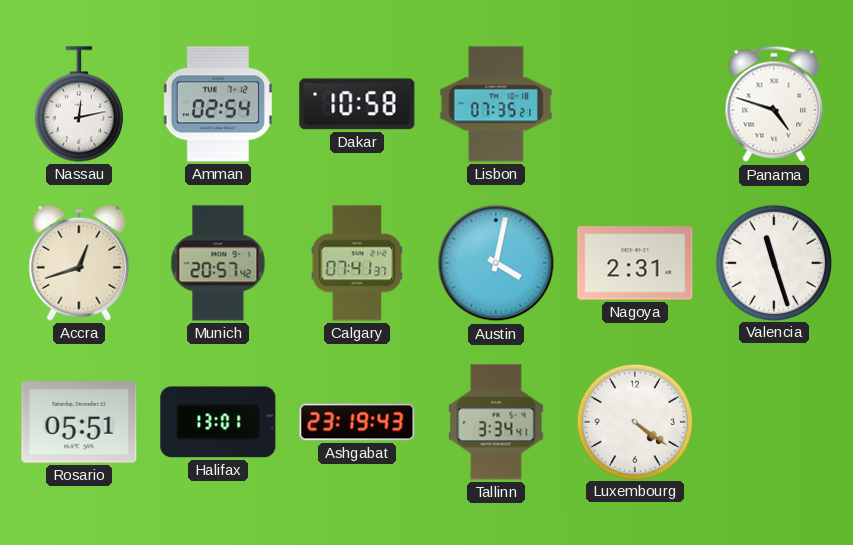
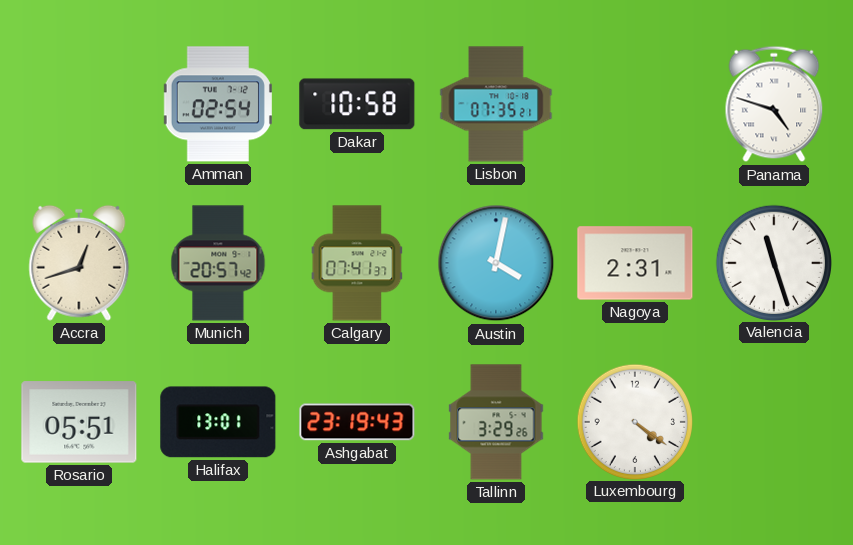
Nassau: 12:13 -> none
Tallinn: 3:34 -> 3:29
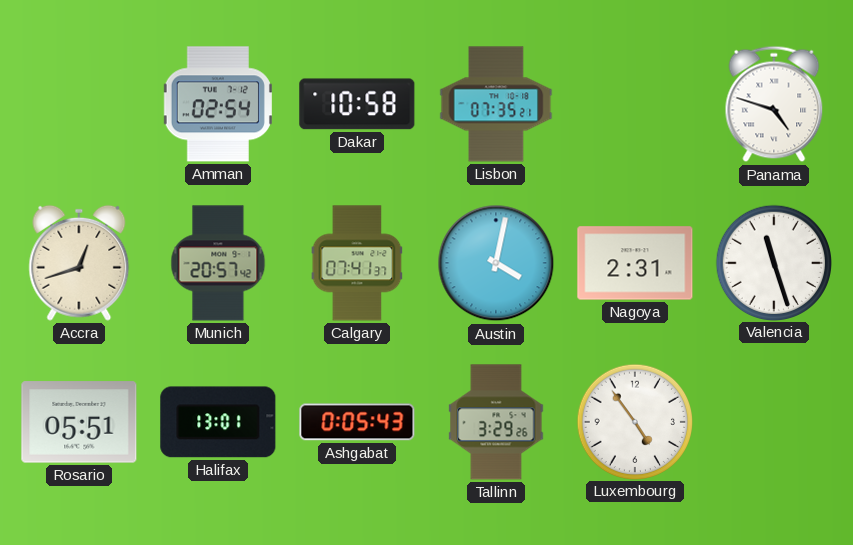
Ashgabat: 23:19 -> 0:05
Luxembourg: 4:21 -> 4:54
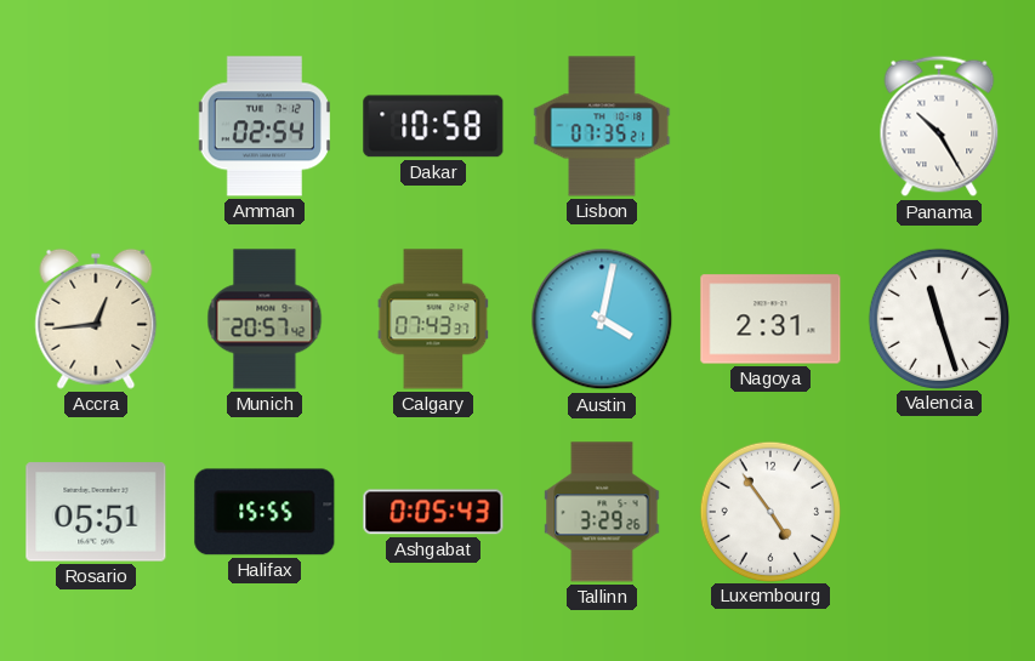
Panama: 4:48 -> 10:25
Accra: 12:42 -> 12:44
Calgary: 07:41 -> 07:43
Halifax: 13:01 -> 15:55
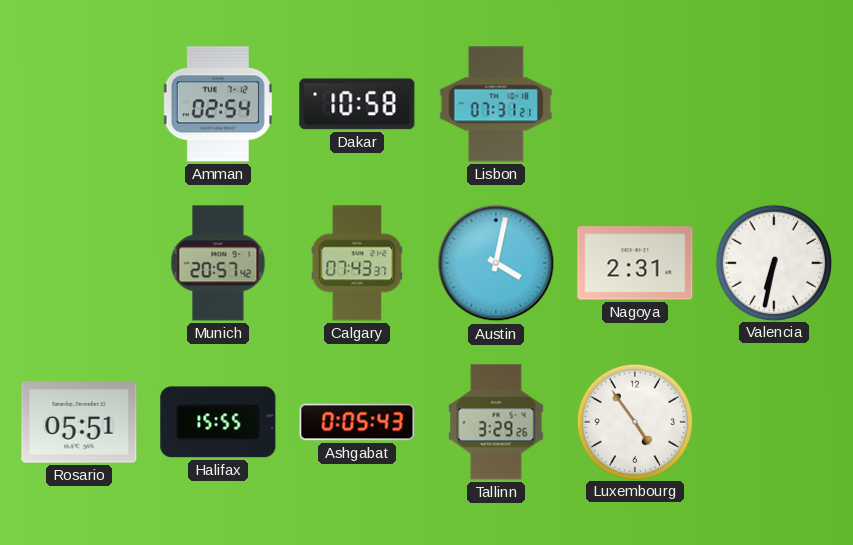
Lisbon: 07:35 -> 07:31
Panama: 10:25 -> none
Accra: 12:44 -> none
Valencia: 11:27 -> 6:32
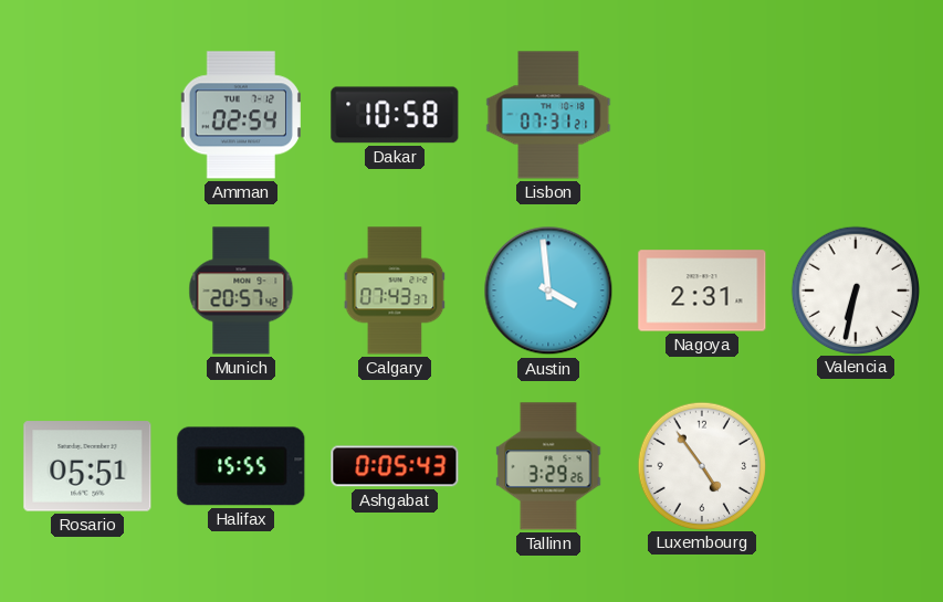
Austin: 4:02 -> 3:59
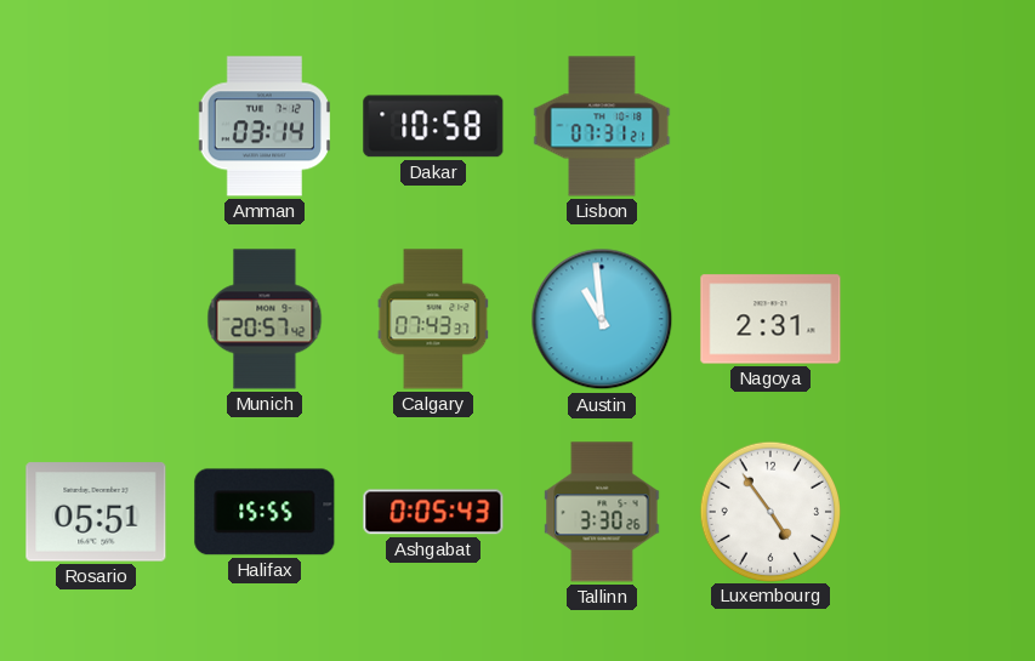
Amman: 02:54 -> 03:14
Austin: 3:59 -> 10:59
Valencia: 6:32 -> none
Tallinn: 3:29 -> 3:30
